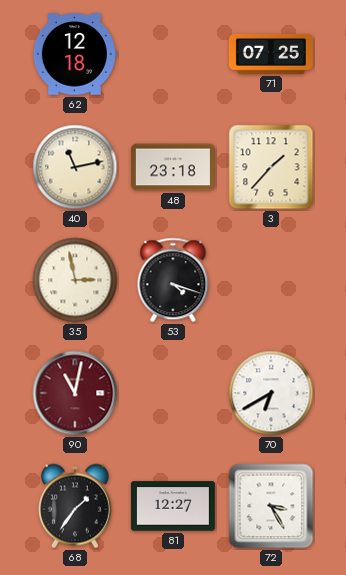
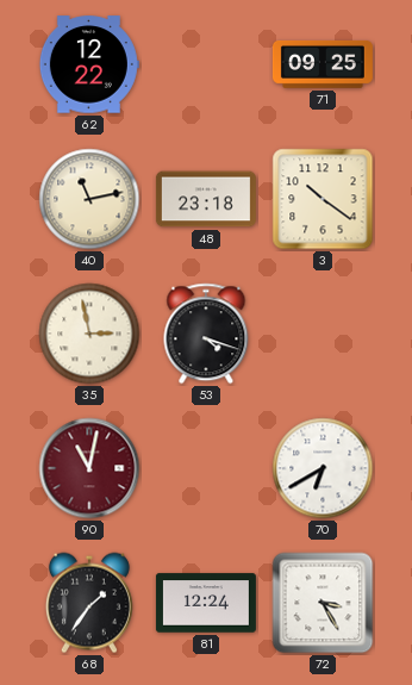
62: 12:18 -> 12:22
71: 07:25 -> 09:25
3: 1:37 -> 10:21
81: 12:27 -> 12:24
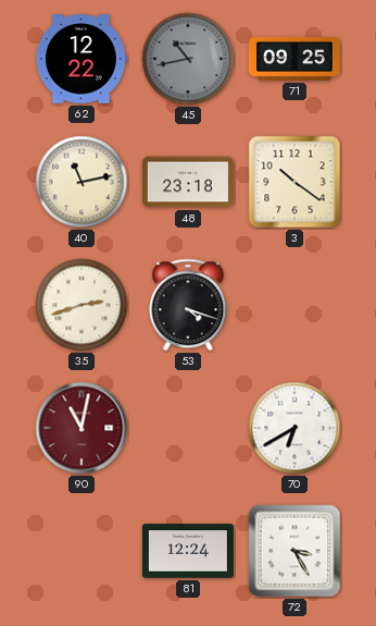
45: none -> 10:43
35: 2:58 -> 2:42
68: 1:36 -> none
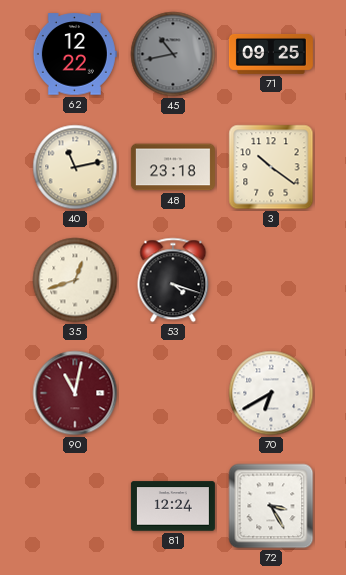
35: 2:42 -> 12:42
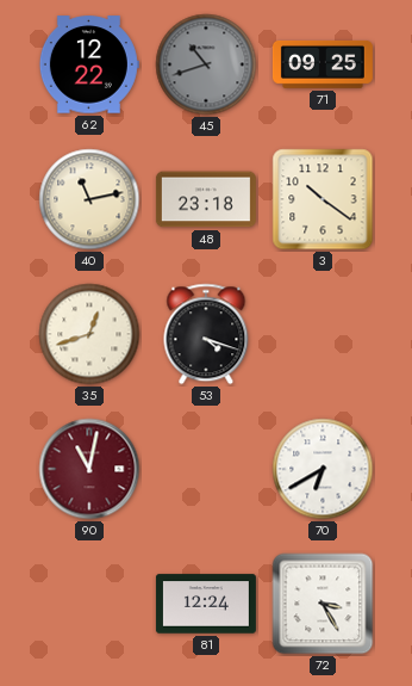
45: 10:43 -> 10:42
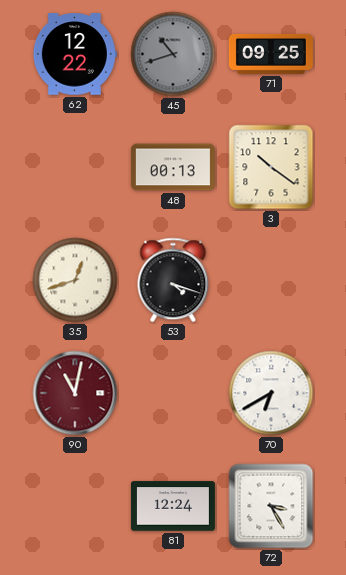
40: 11:13 -> none
48: 23:18 -> 00:13
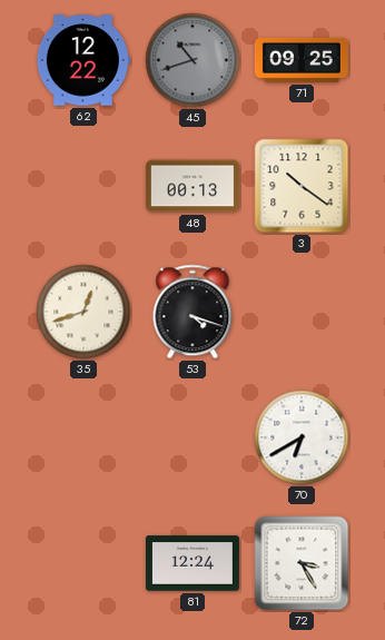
90: 11:02 -> none
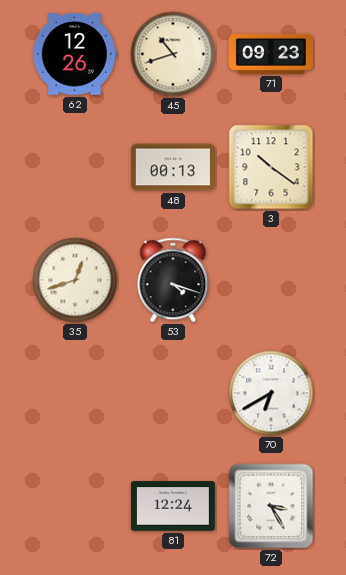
62: 12:22 -> 12:26
45 dial: grey -> cream
71: 09:25 -> 09:23
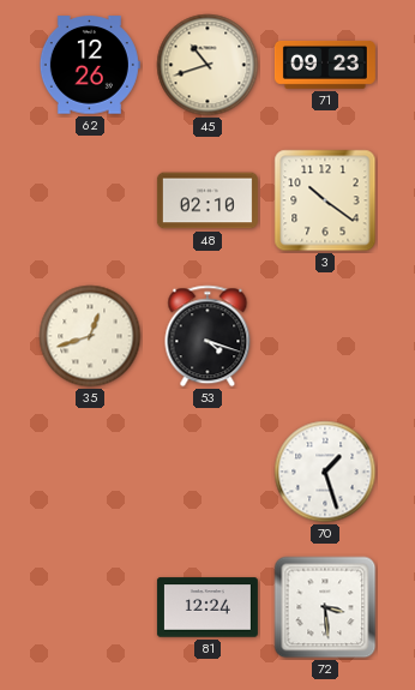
48: 00:13 -> 02:10
70: 6:40 -> 1:27
72: 3:25 -> 3:29
